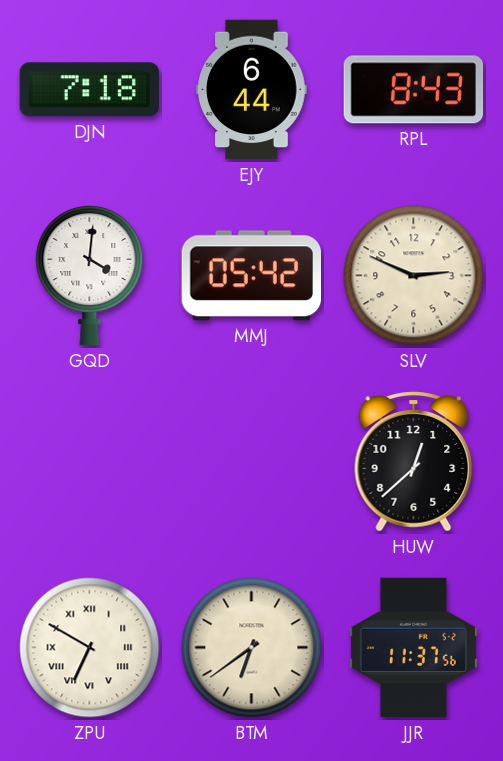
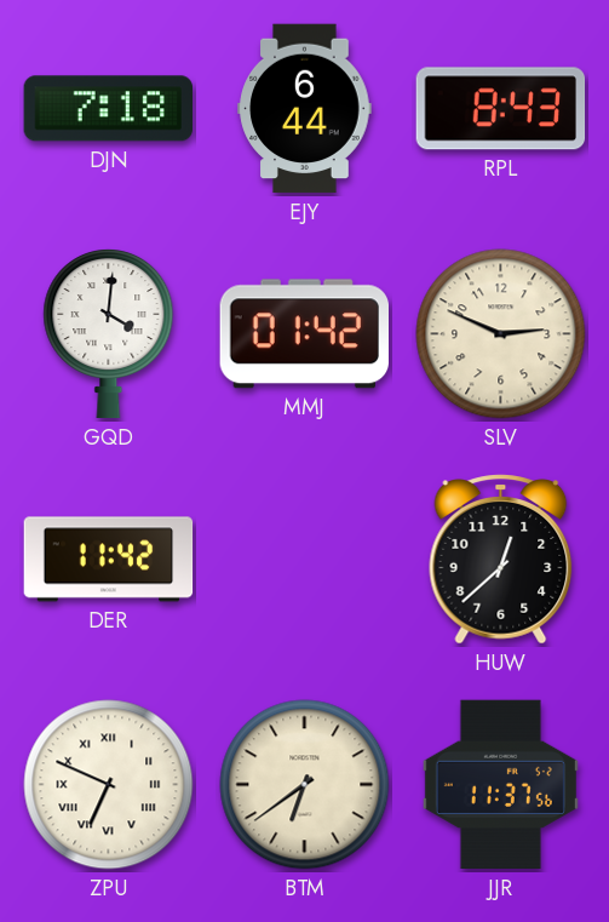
MMJ: 05:42 -> 01:42
DER: none -> 11:42
ZPU: 6:50 -> 6:49
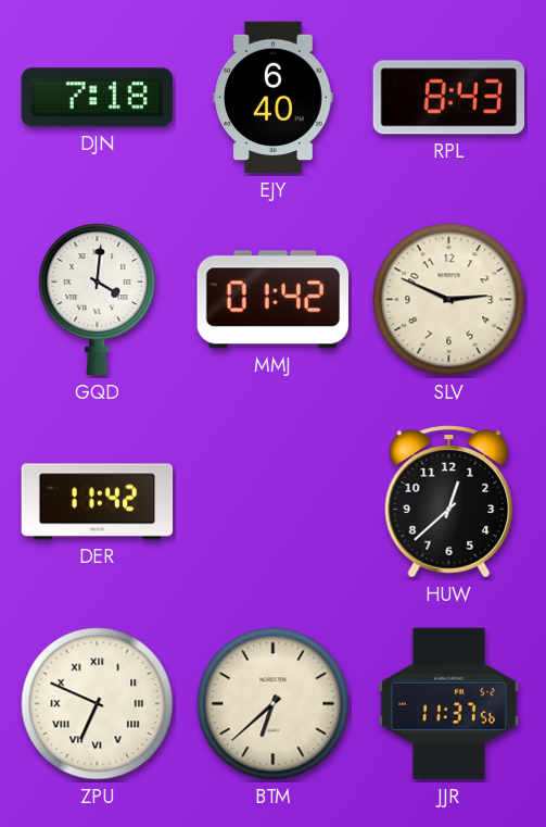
EJY: 6:44 -> 6:40
BTM: 6:39 -> 6:38
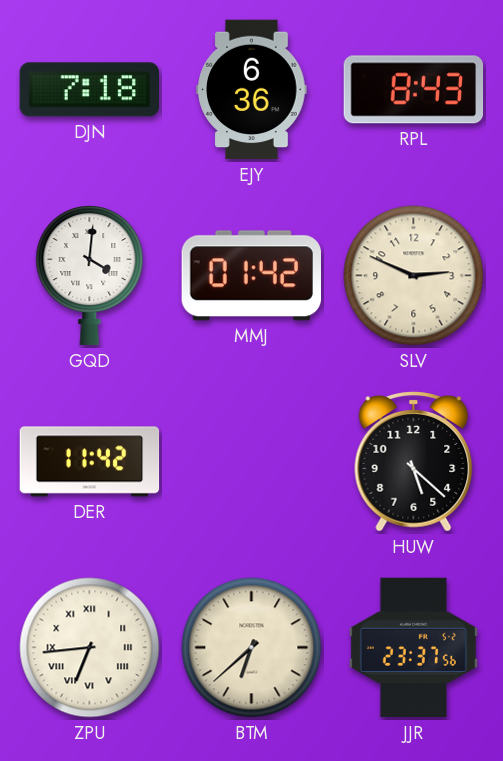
EJY: 6:40 -> 6:36
HUW: 12:38 -> 5:22
ZPU: 6:49 -> 6:44
JJR: 11:37 -> 23:37
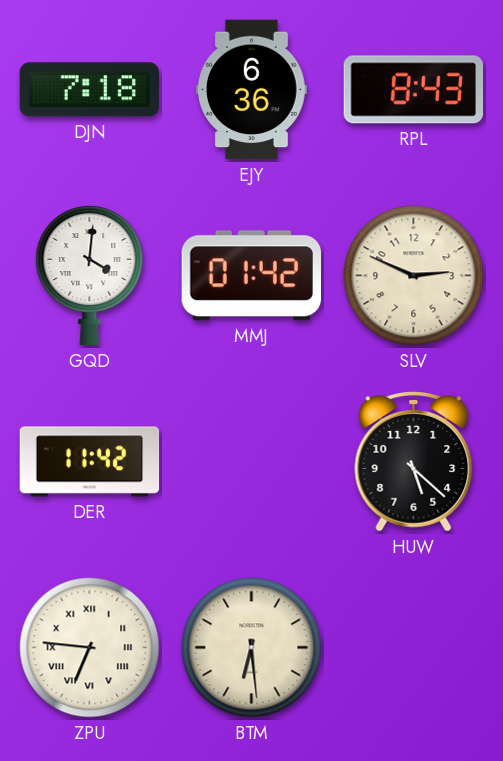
ZPU: 6:44 -> 6:46
BTM: 6:38 -> 6:29
JJR: 23:37 -> none
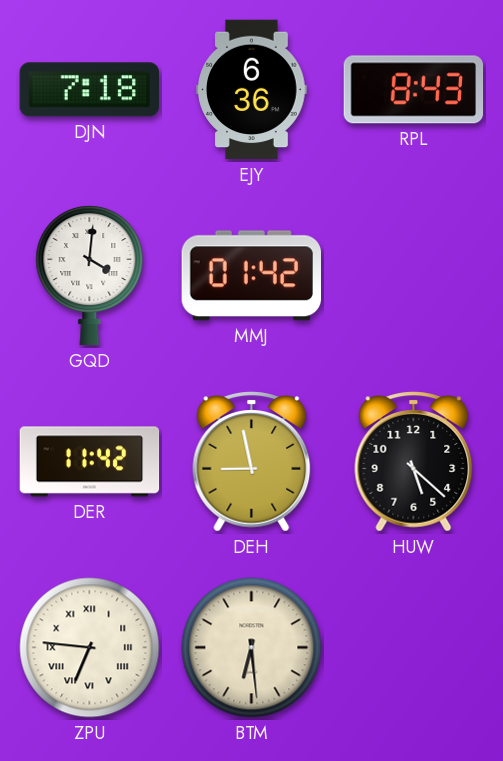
SLV: 2:49 -> none
DEH: none -> 8:58
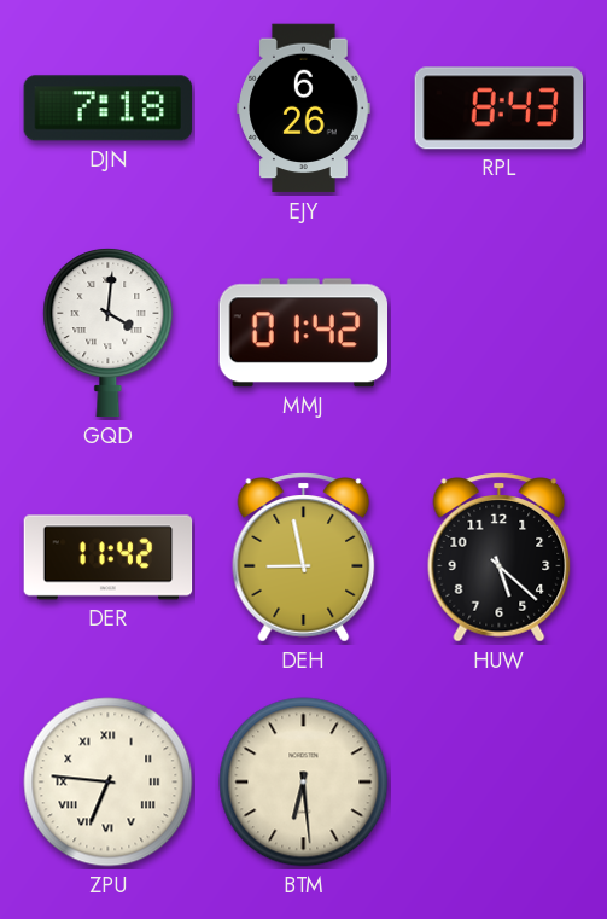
EJY: 6:36 -> 6:26
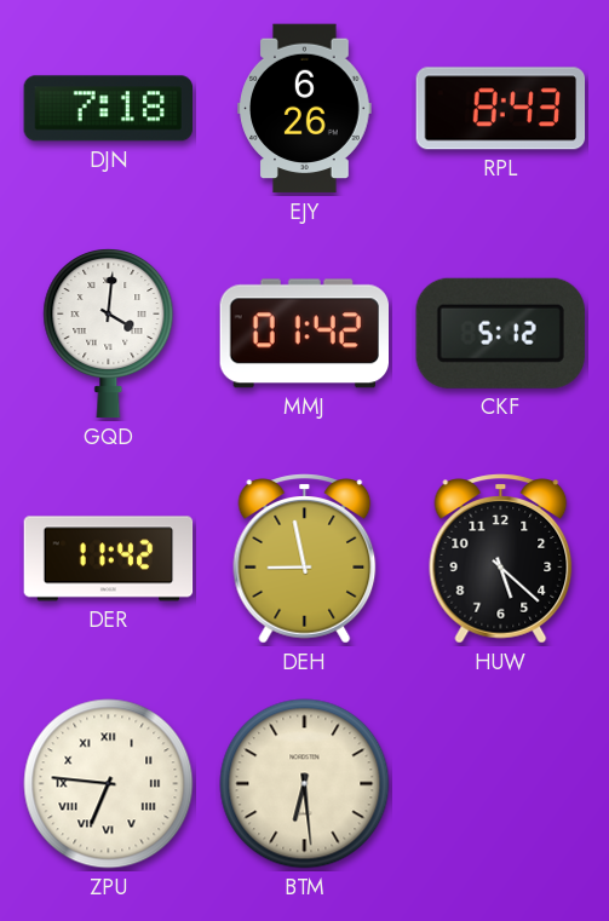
CKF: none -> 5:12
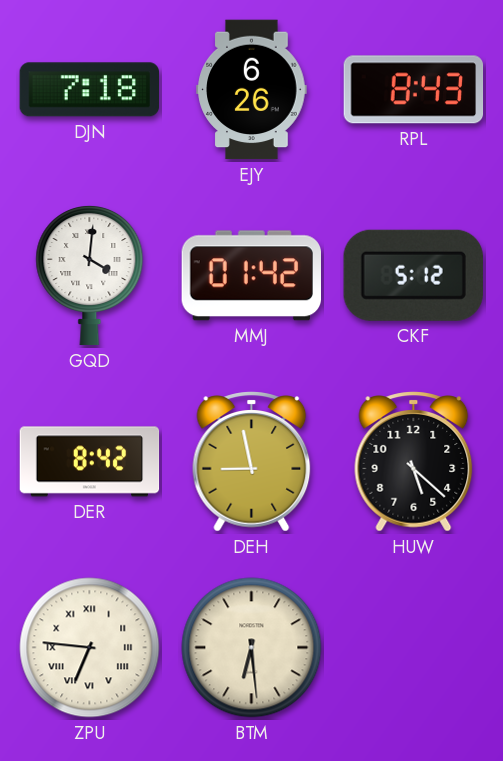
DER: 11:42 -> 8:42
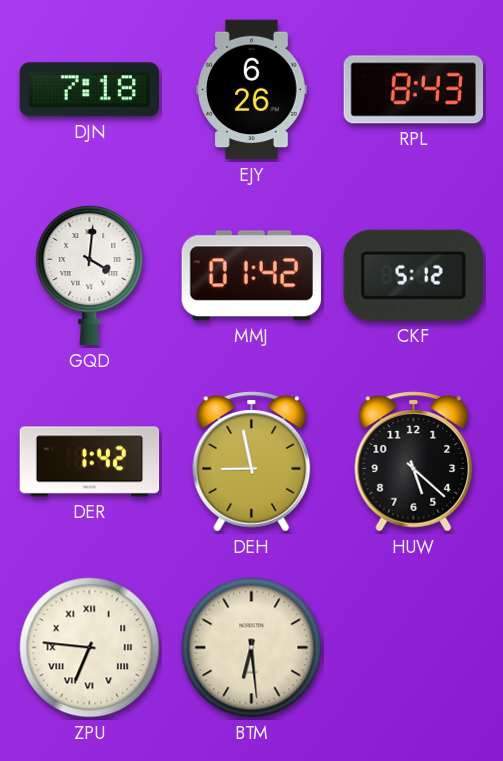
DER: 8:42 -> 1:42
